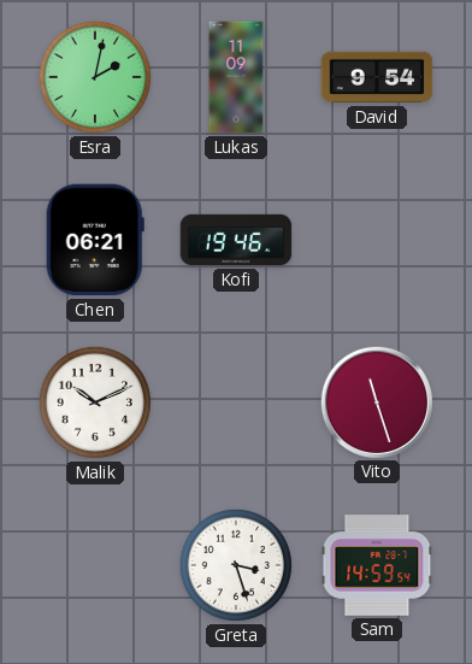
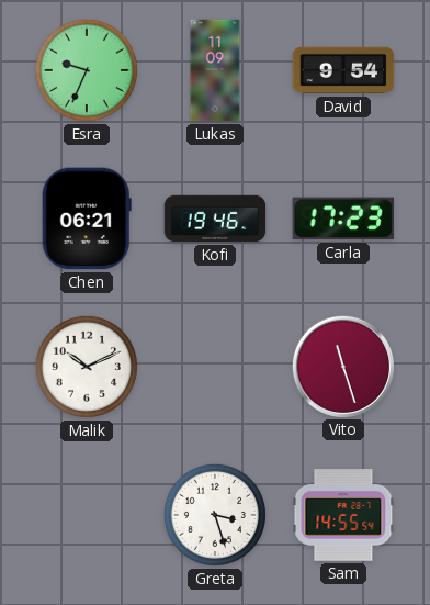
Esra: 2:02 -> 9:34
Carla: none -> 17:23
Sam: 14:59 -> 14:55
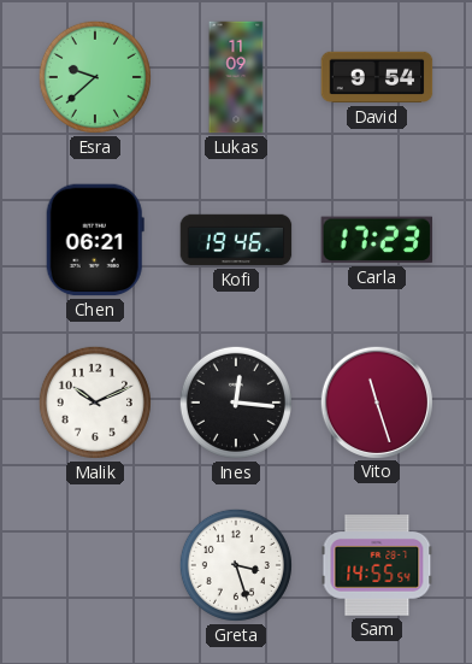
Esra: 9:34 -> 9:38
Ines: none -> 12:16
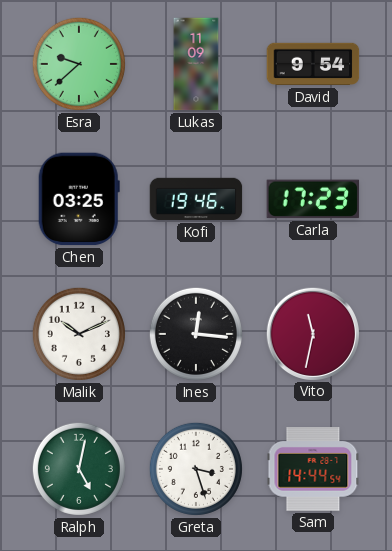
Chen: 06:21 -> 03:25
Vito: 11:27 -> 11:32
Ralph: none -> 5:02
Sam: 14:55 -> 14:44
